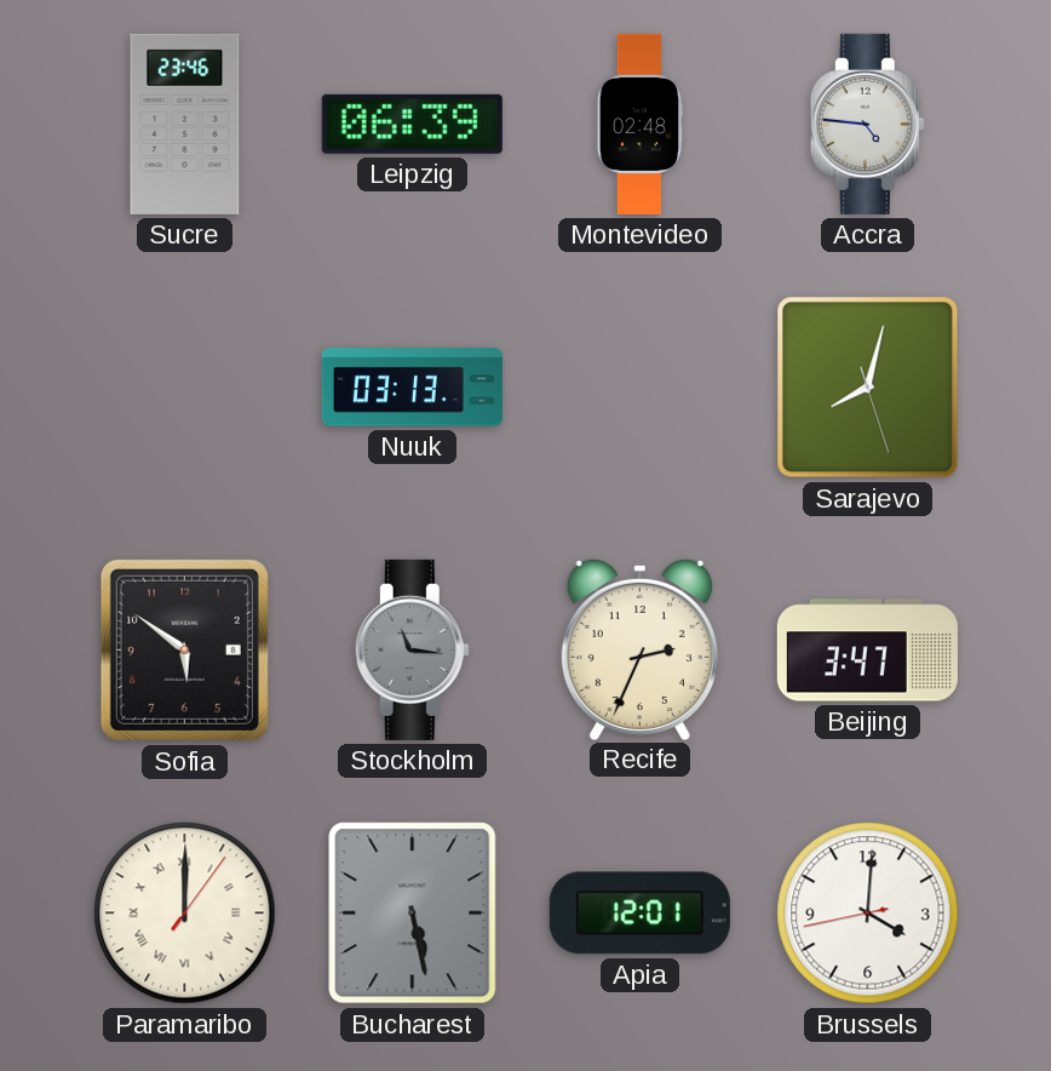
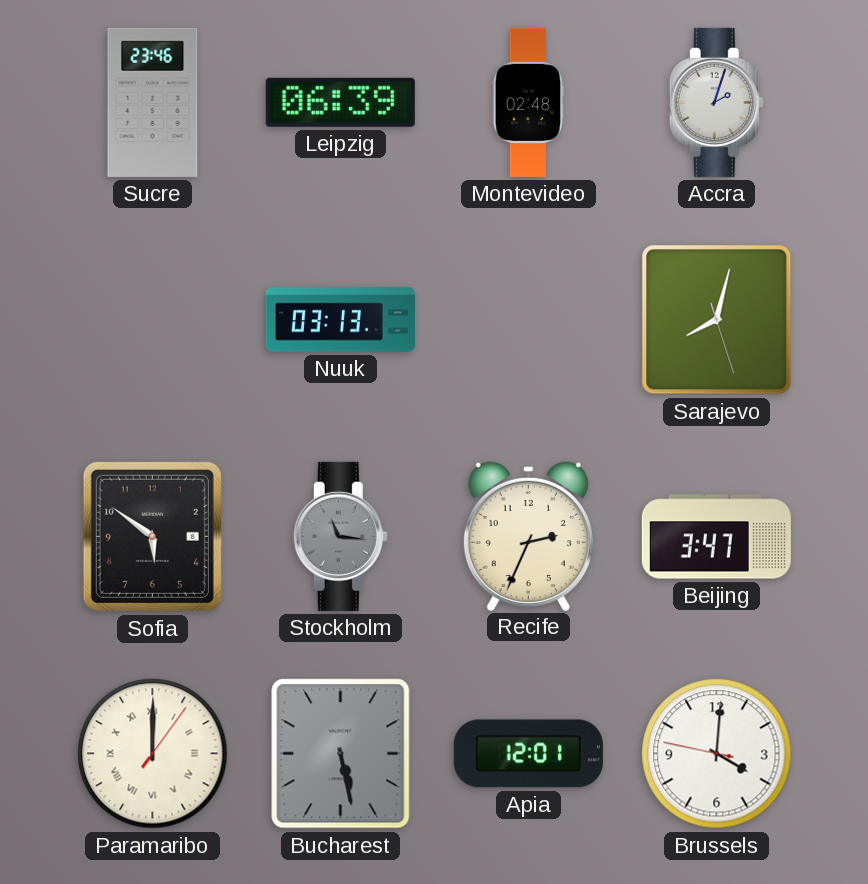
Accra: 4:46 -> 2:03
Brussels: 4:00:43 -> 4:00:47
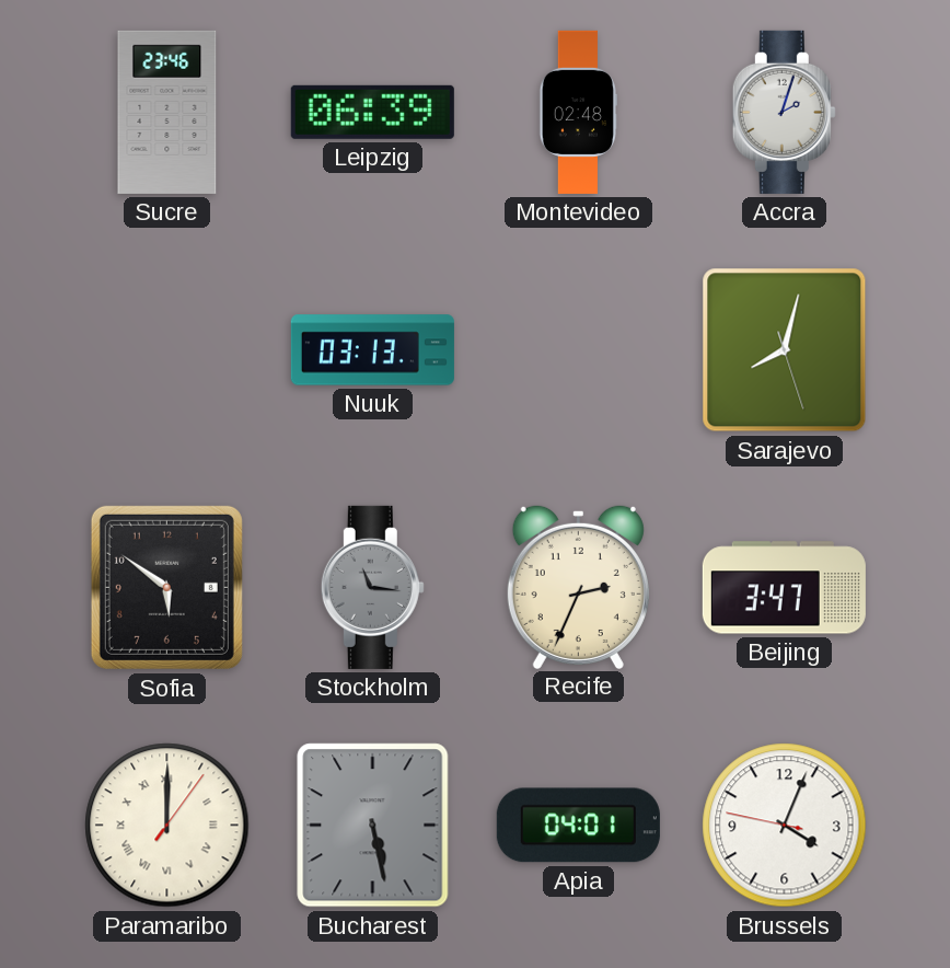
Apia: 12:01 -> 04:01
Brussels: 4:00 -> 4:03
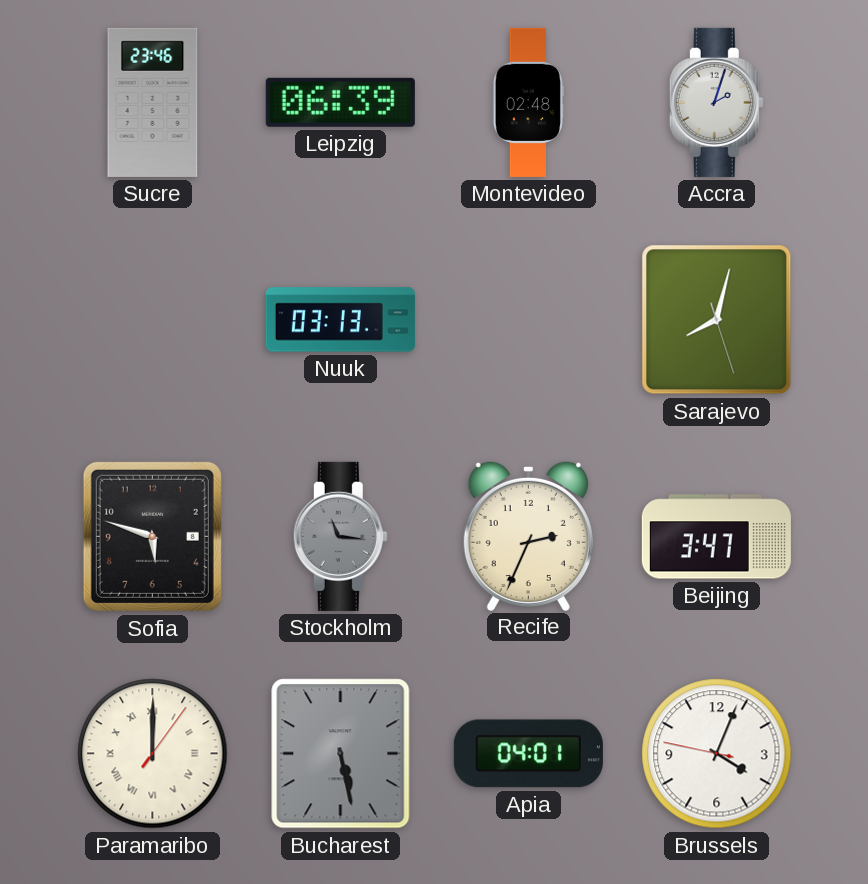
Sofia: 5:51 -> 5:48
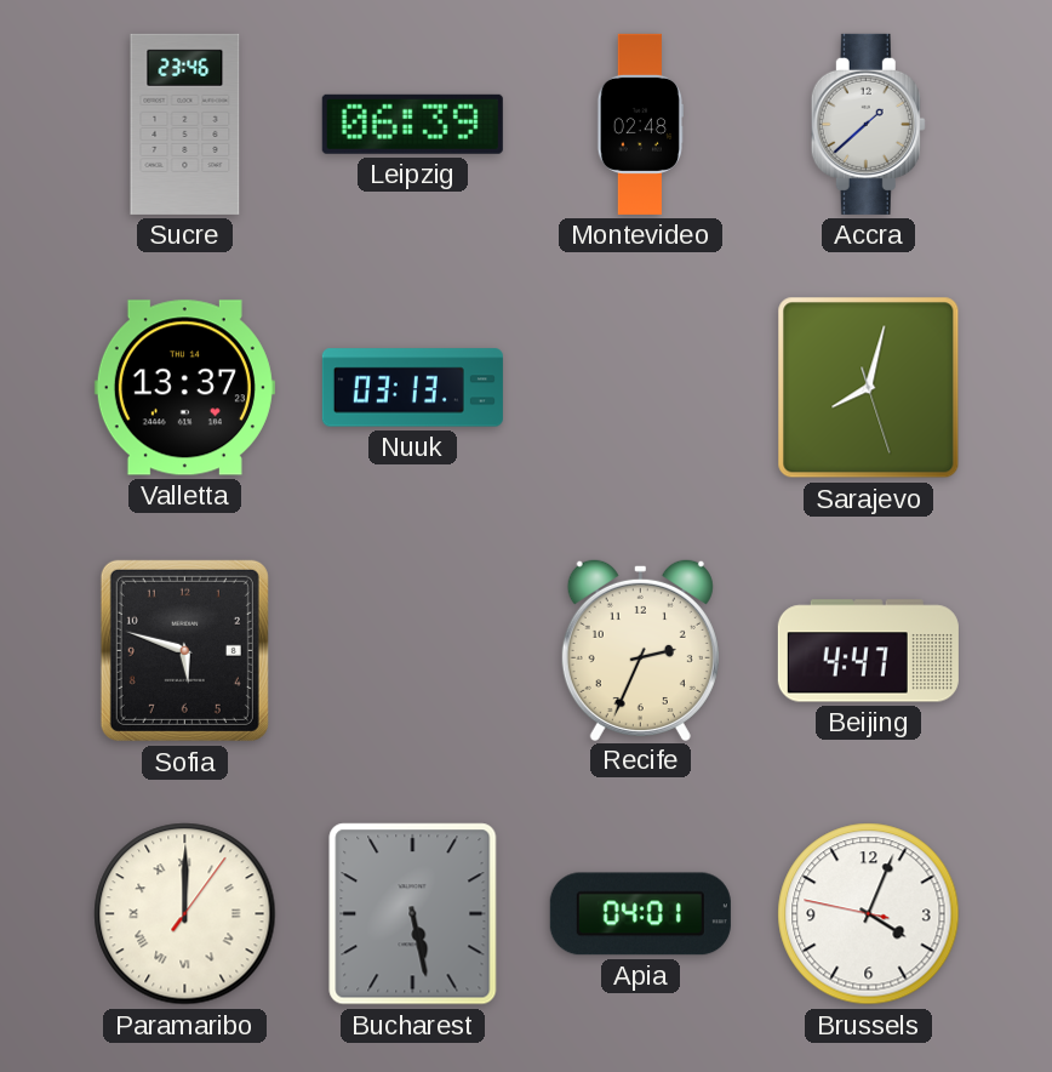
Accra: 2:03 -> 1:38
Valletta: none -> 13:37
Stockholm: 11:16 -> none
Beijing: 3:47 -> 4:47
